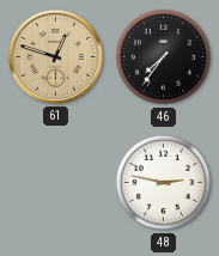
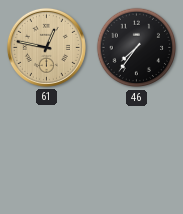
61: 12:48 -> 12:47
48: 2:47 -> none
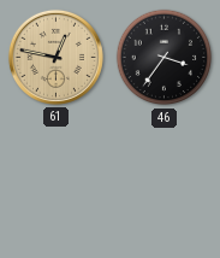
46: 7:36 -> 3:36
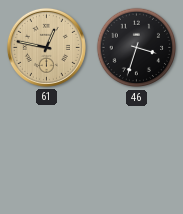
46: 3:36 -> 3:33
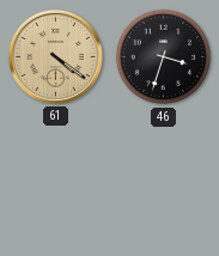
61: 12:47 -> 4:21
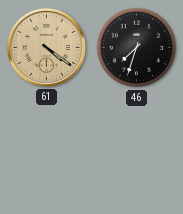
46: 3:33 -> 7:33
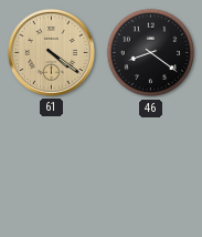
46: 7:33 -> 8:21
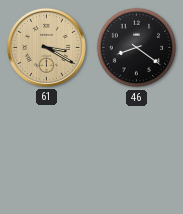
61: 4:21 -> 3:20
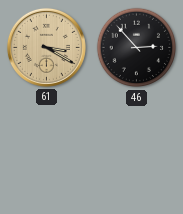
46: 8:21 -> 2:53
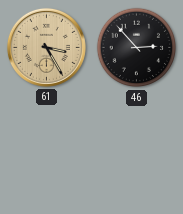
61: 3:20 -> 3:25
